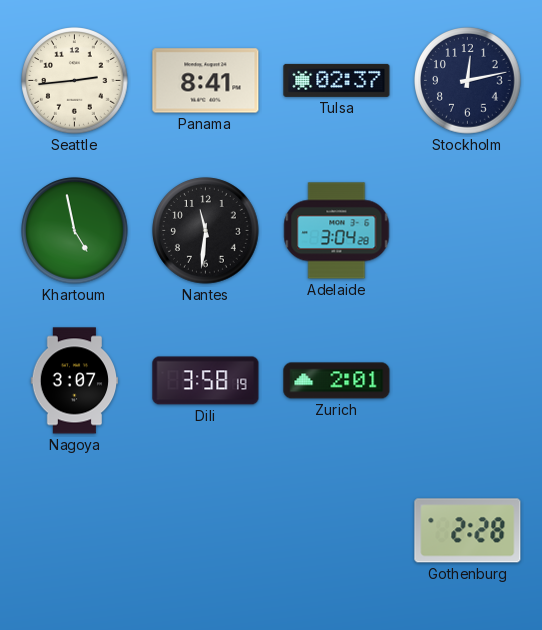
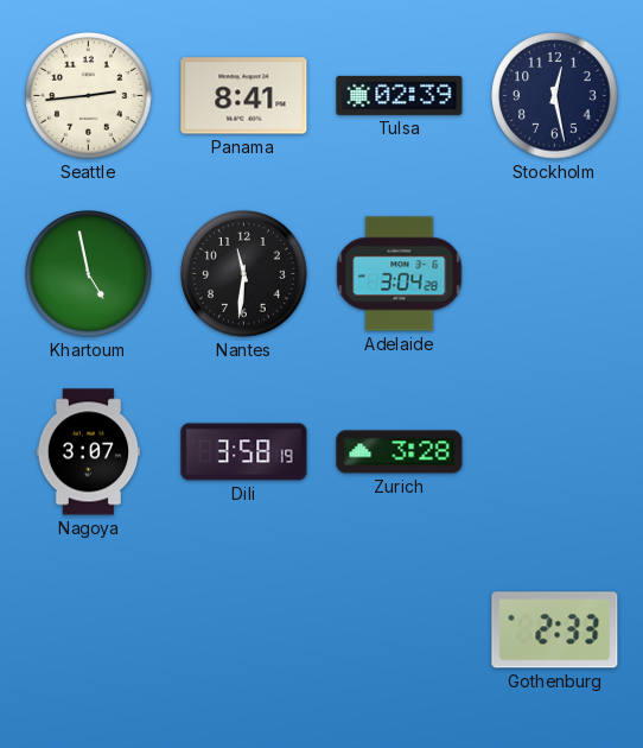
Tulsa: 02:37 -> 02:39
Stockholm: 12:13 -> 12:28
Zurich: 2:01 -> 3:28
Gothenburg: 2:28 -> 2:33
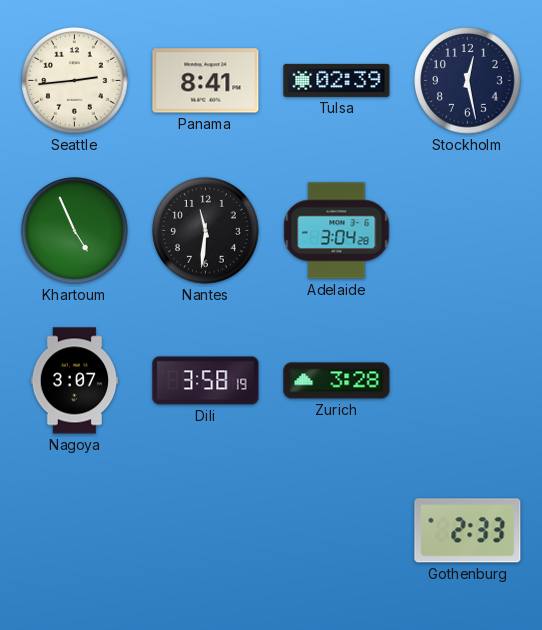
Khartoum: 4:58 -> 4:56
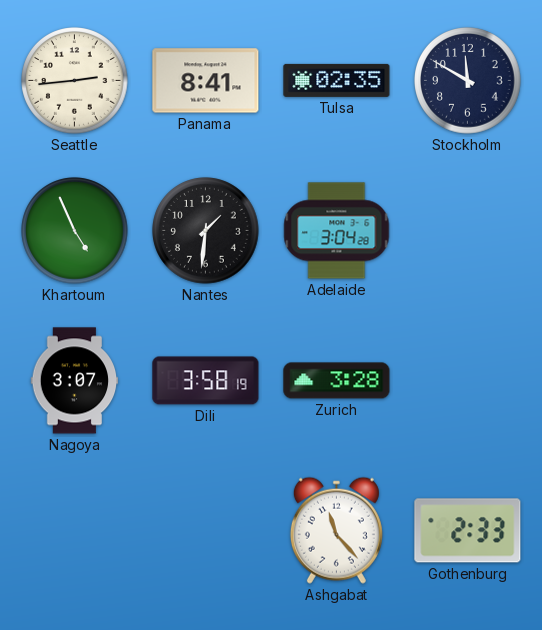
Tulsa: 02:39 -> 02:35
Stockholm: 12:28 -> 11:50
Nantes: 11:31 -> 1:31
Ashgabat: none -> 11:23
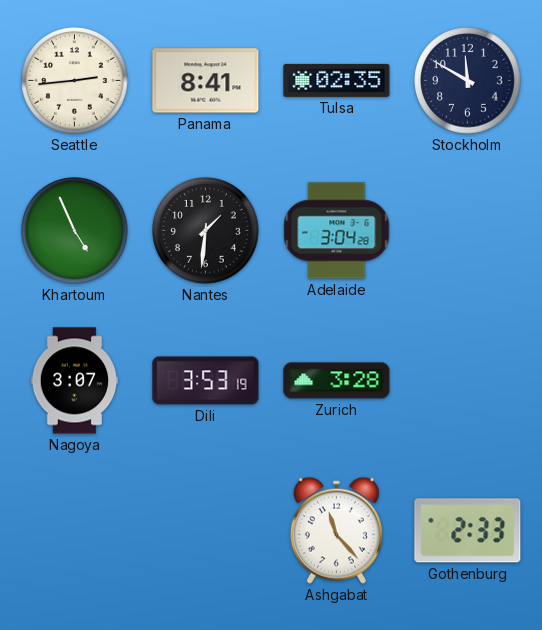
Dili: 3:58 -> 3:53
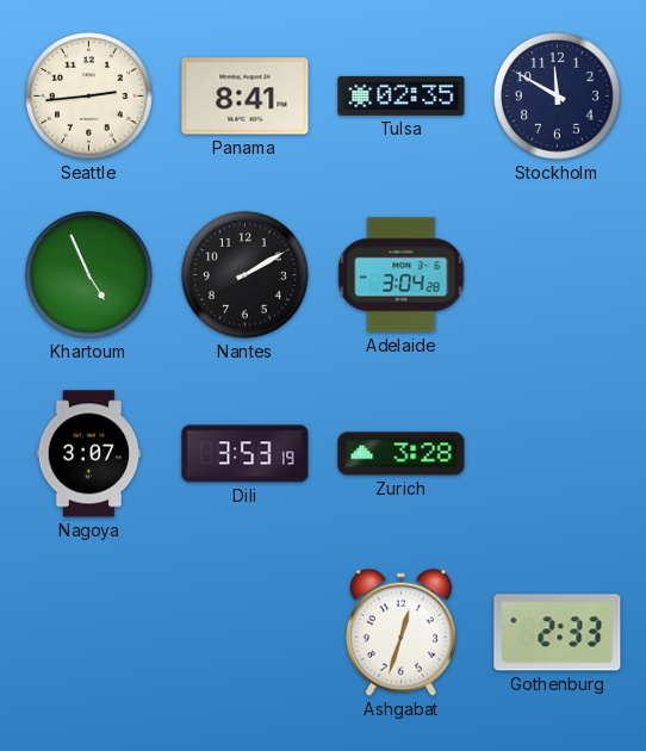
Nantes: 1:31 -> 2:10
Ashgabat: 11:23 -> 12:33
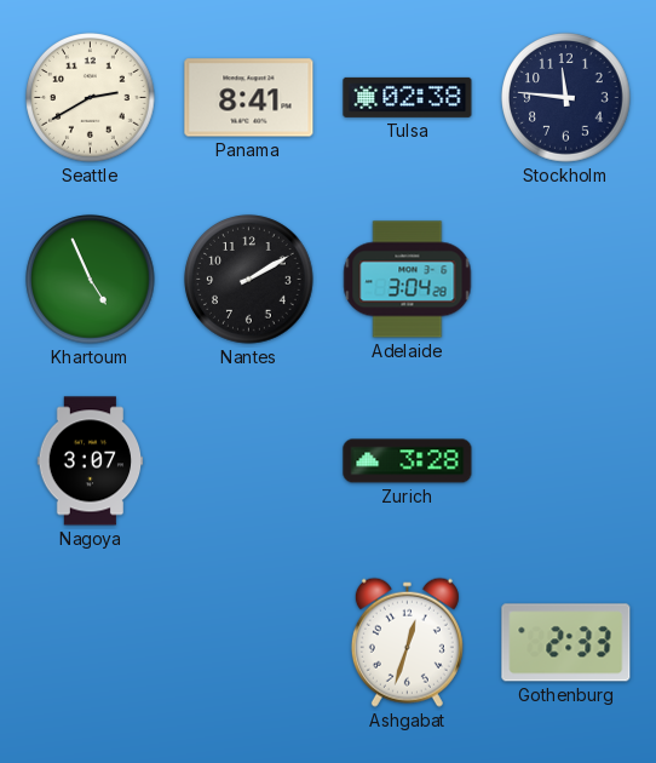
Seattle: 2:44 -> 2:40
Tulsa: 02:35 -> 02:38
Stockholm: 11:50 -> 11:46
Dili: 3:53 -> none
